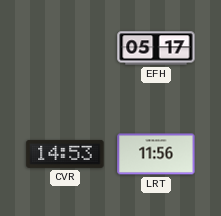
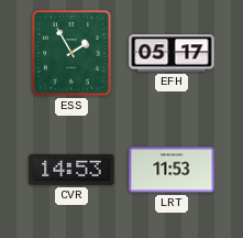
ESS: none -> 1:55
LRT: 11:56 -> 11:53
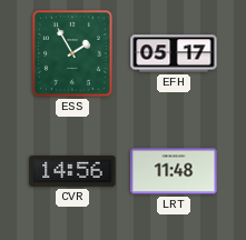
CVR: 14:53 -> 14:56
LRT: 11:53 -> 11:48
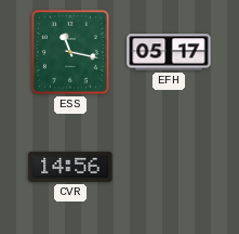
ESS: 1:55 -> 11:17
LRT: 11:48 -> none
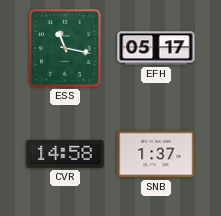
CVR: 14:56 -> 14:58
SNB: none -> 1:37
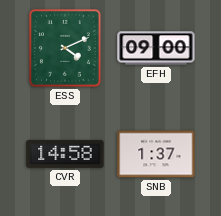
ESS: 11:17 -> 4:11
EFH: 05:17 -> 09:00
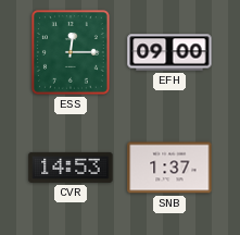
ESS: 4:11 -> 12:15
CVR: 14:58 -> 14:53
